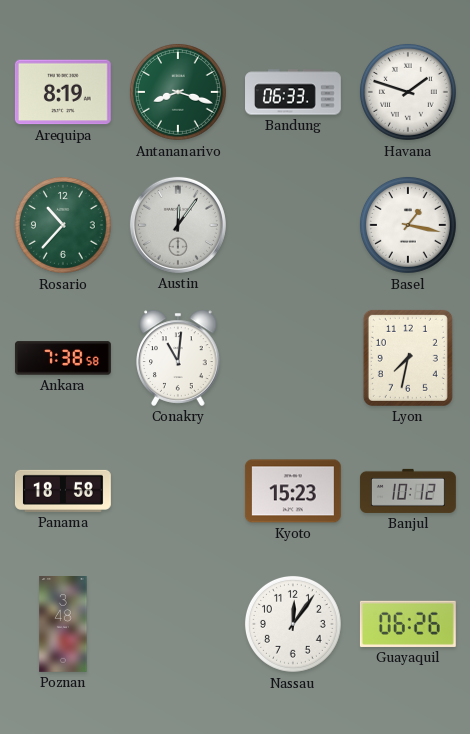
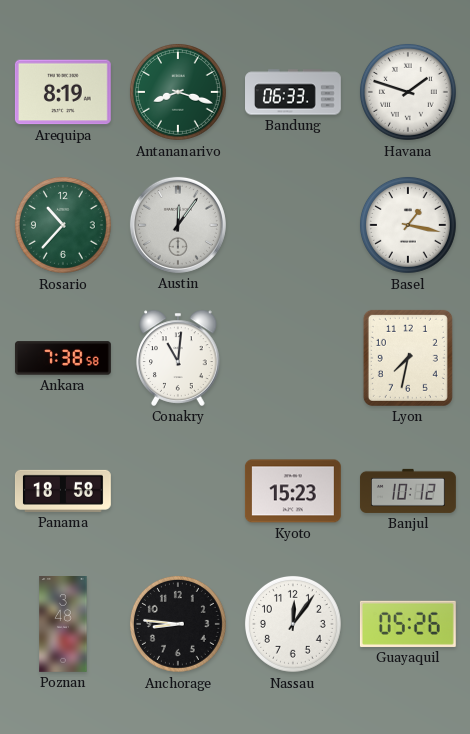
Anchorage: none -> 8:46
Guayaquil: 06:26 -> 05:26
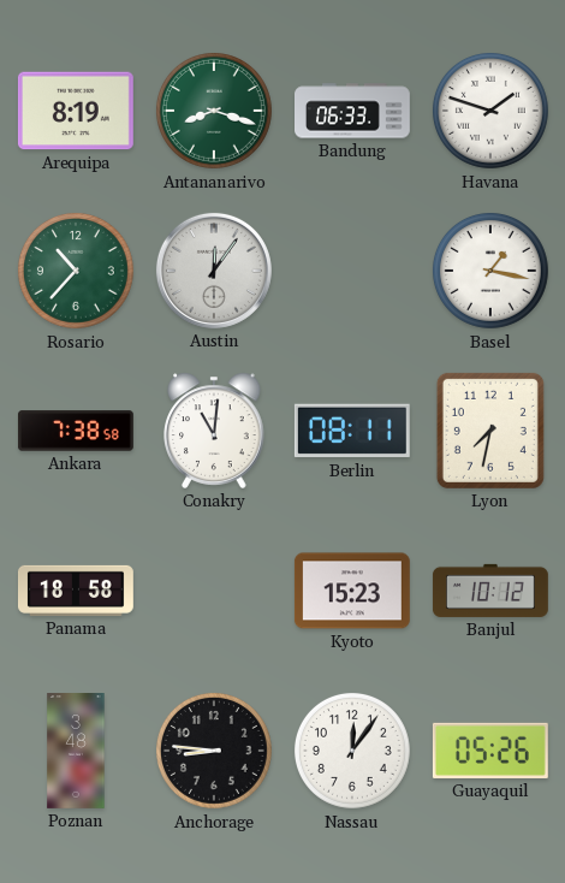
Berlin: none -> 08:11
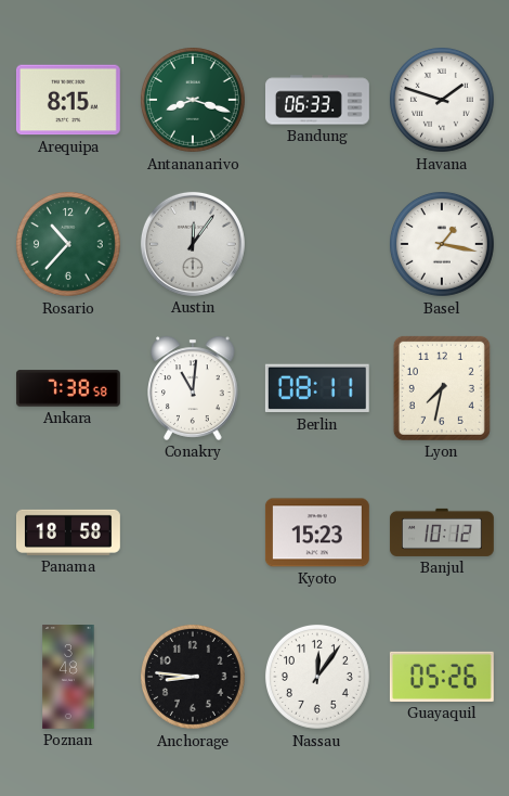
Arequipa: 8:19 -> 8:15
